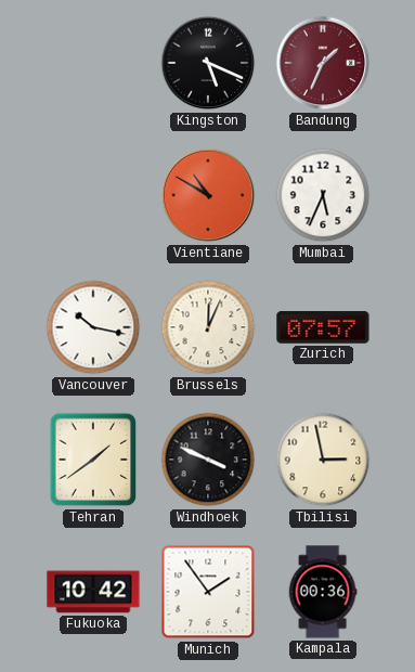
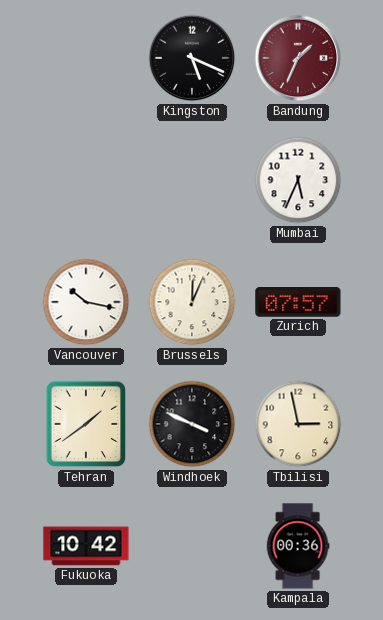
Vientiane: 10:50 -> none
Munich: 1:54 -> none
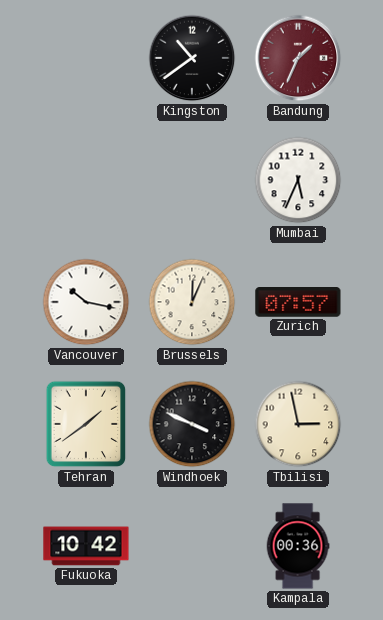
Kingston: 5:19 -> 10:39
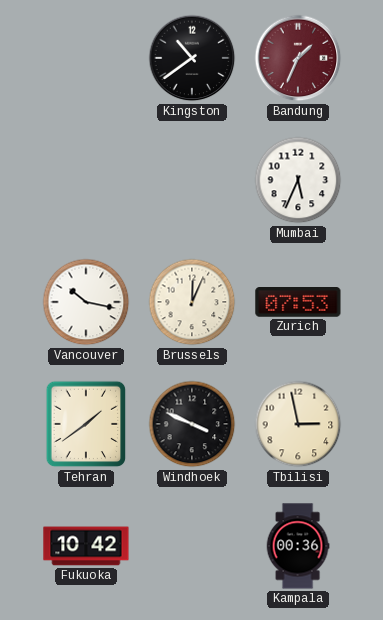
Zurich: 07:57 -> 07:53
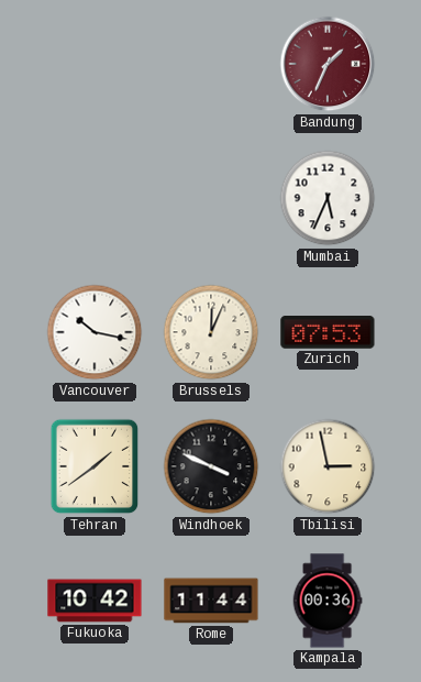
Kingston: 10:39 -> none
Rome: none -> 11:44
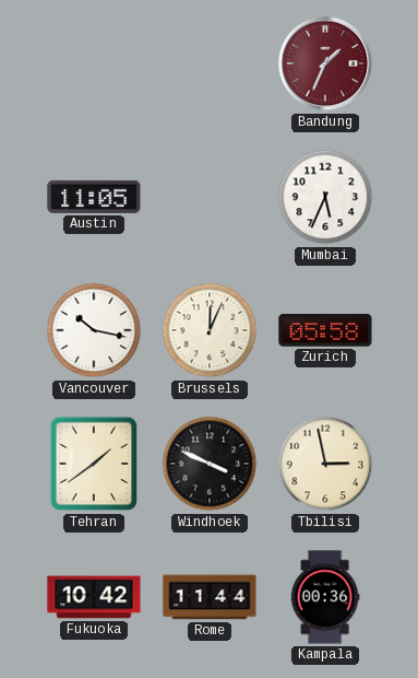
Austin: none -> 11:05
Zurich: 07:53 -> 05:58
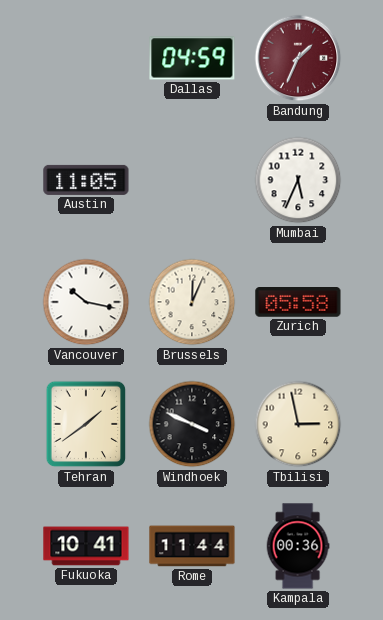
Dallas: none -> 04:59
Fukuoka: 10:42 -> 10:41
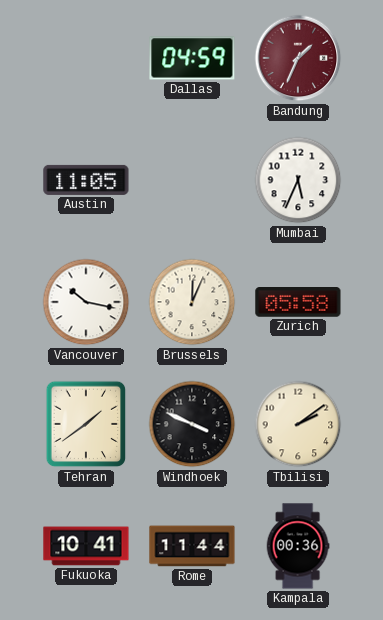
Tbilisi: 2:58 -> 2:09
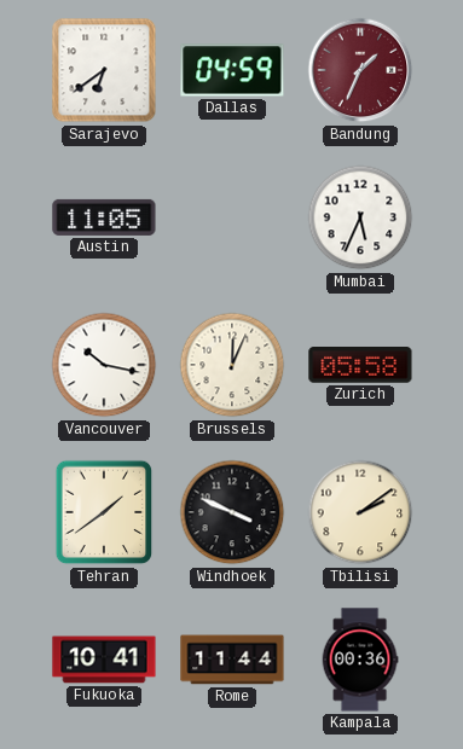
Sarajevo: none -> 6:39
